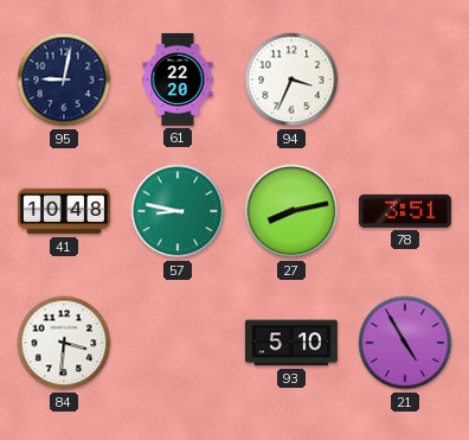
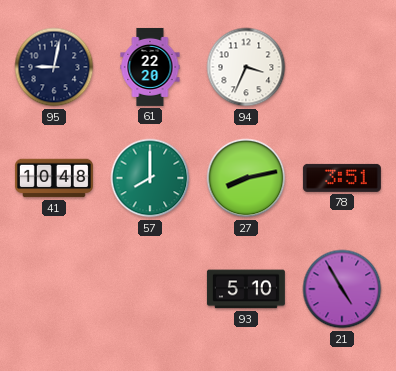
57: 8:47 -> 8:00
84: 3:31 -> none
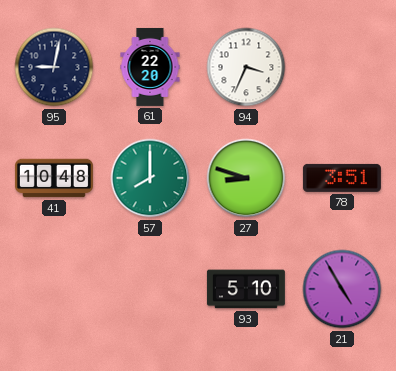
27: 8:13 -> 8:48
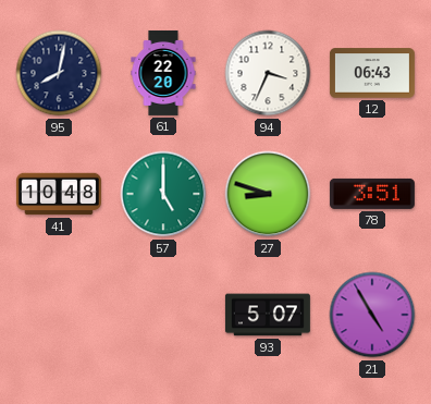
95: 9:02 -> 8:02
12: none -> 06:43
57: 8:00 -> 5:00
93: 5:10 -> 5:07
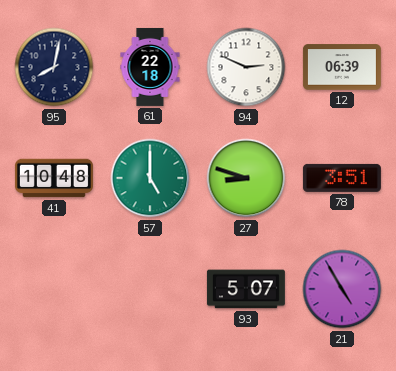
61: 22:20 -> 22:18
94: 3:34 -> 2:49
12: 06:43 -> 06:39
